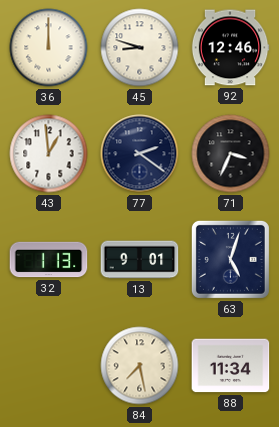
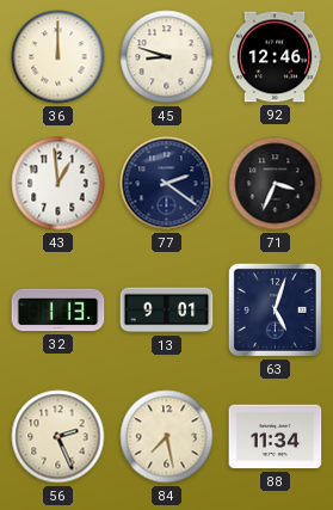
56: none -> 2:26
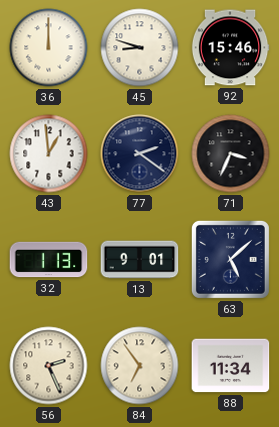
92: 12:46 -> 15:46
63: 5:03 -> 5:08
84: 7:28 -> 6:54
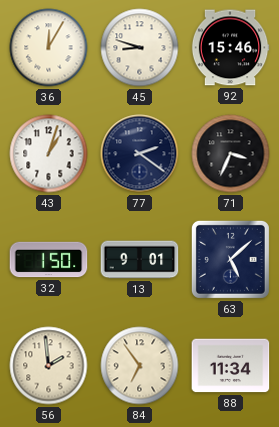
36: 12:00 -> 12:05
43: 12:59 -> 1:03
32: 1:13 -> 1:50
56: 2:26 -> 1:59
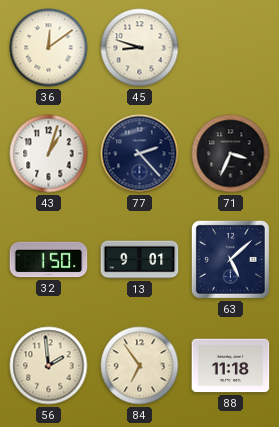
36: 12:05 -> 12:09
92: 15:46 -> none
77: 2:21 -> 2:23
88: 11:34 -> 11:18
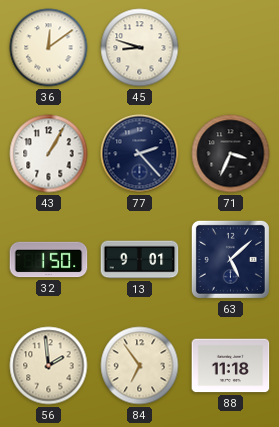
43: 1:03 -> 1:05
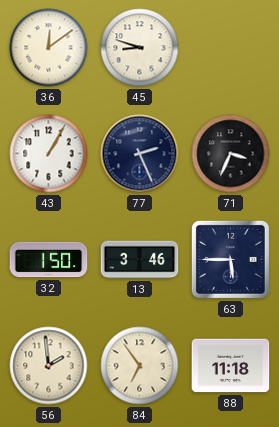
77: 2:23 -> 2:26
13: 9:01 -> 3:46
63: 5:08 -> 5:45
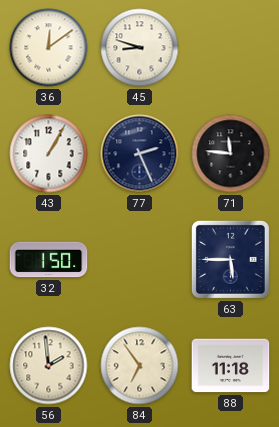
71: 3:34 -> 11:46
13: 3:46 -> none
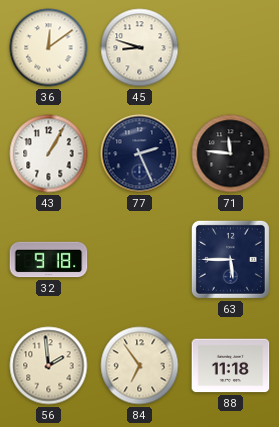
32: 1:50 -> 9:18
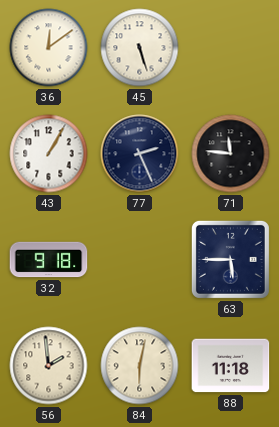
45: 8:48 -> 5:27
84: 6:54 -> 6:02
